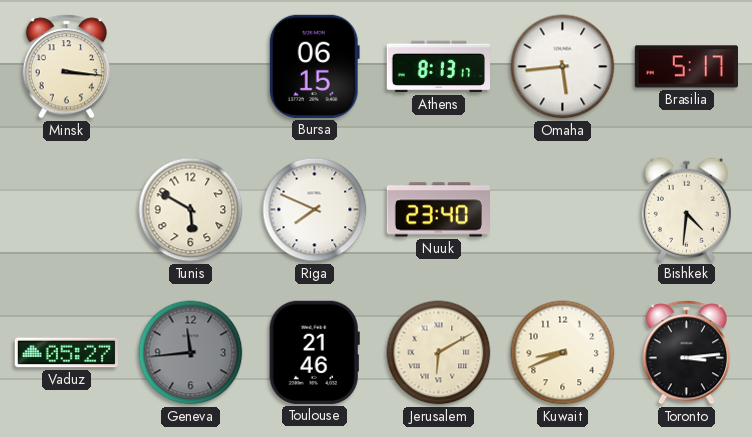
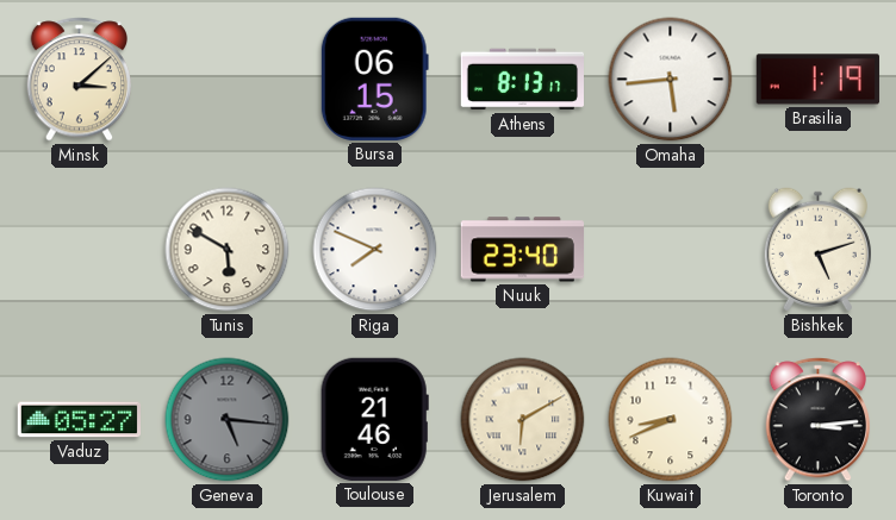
Minsk: 3:16 -> 3:08
Brasilia: 5:17 -> 1:19
Bishkek: 4:31 -> 5:12
Geneva: 11:44 -> 5:16
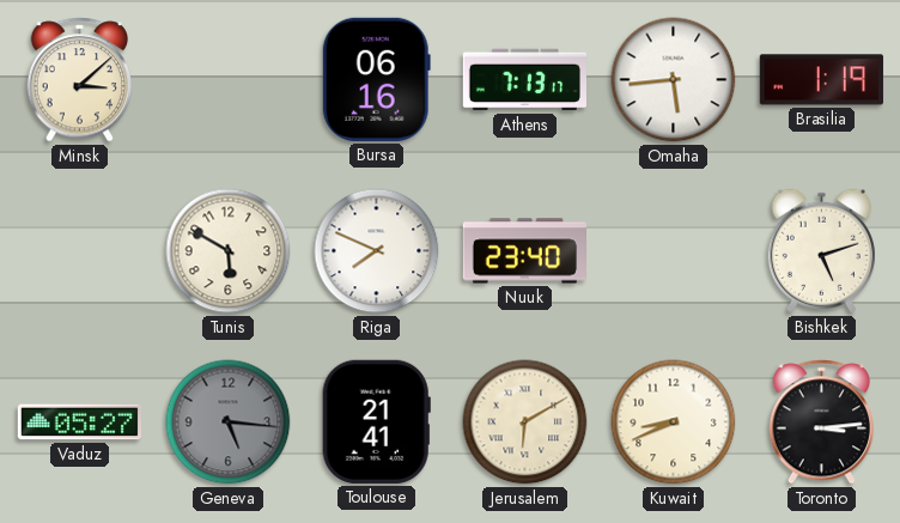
Bursa: 06:15 -> 06:16
Athens: 8:13 -> 7:13
Toulouse: 21:46 -> 21:41
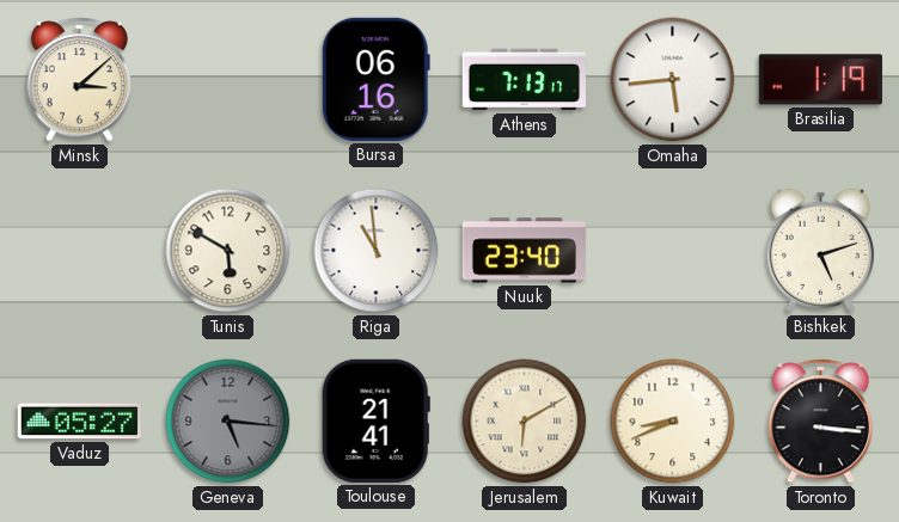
Riga: 7:49 -> 10:59
Toronto: 3:14 -> 3:16
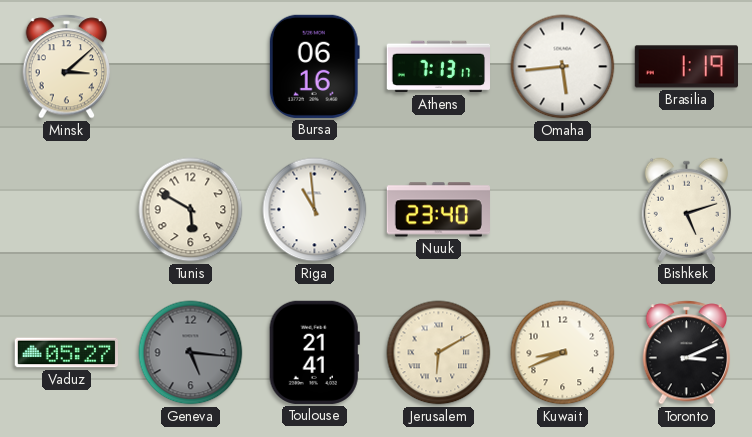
Toronto: 3:16 -> 3:11
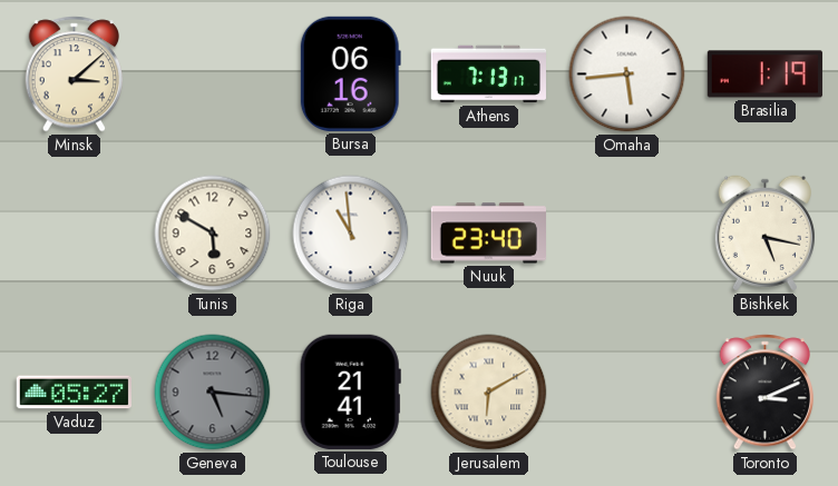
Bishkek: 5:12 -> 5:17
Kuwait: 8:41 -> none
